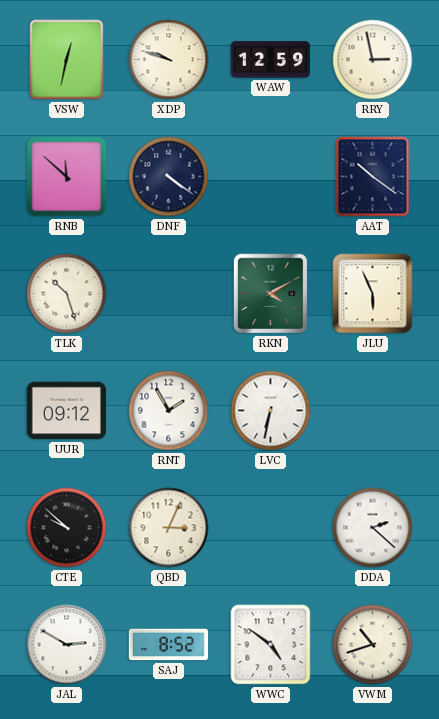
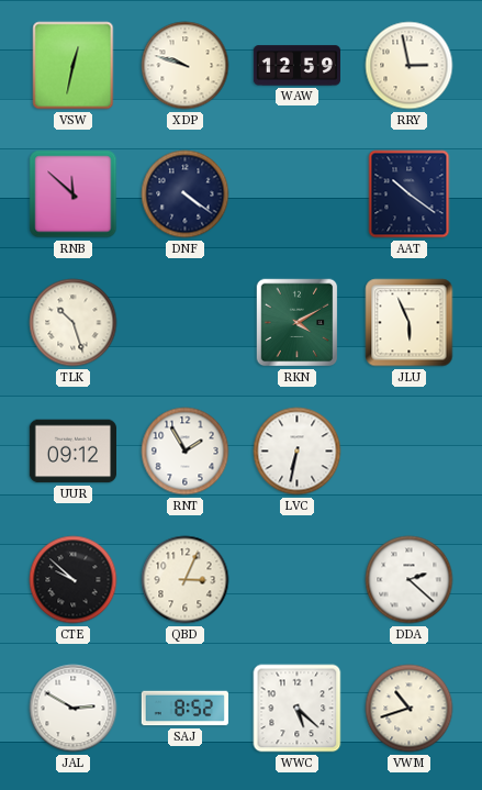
WWC: 4:51 -> 5:22
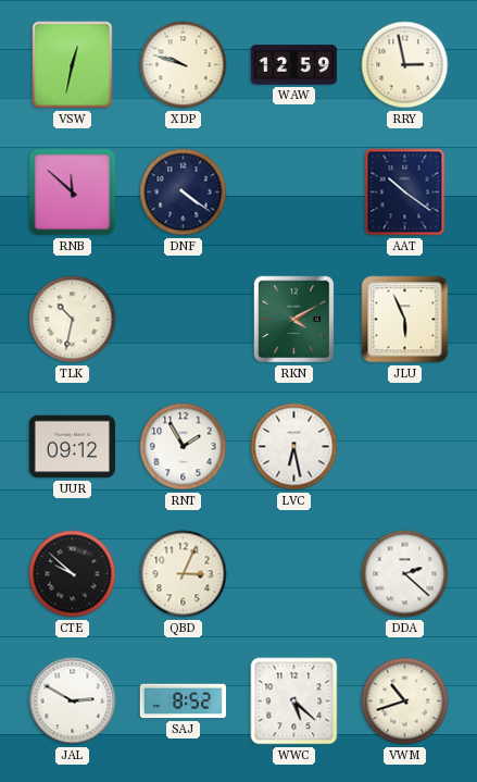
TLK: 10:27 -> 10:32
LVC: 6:32 -> 6:28
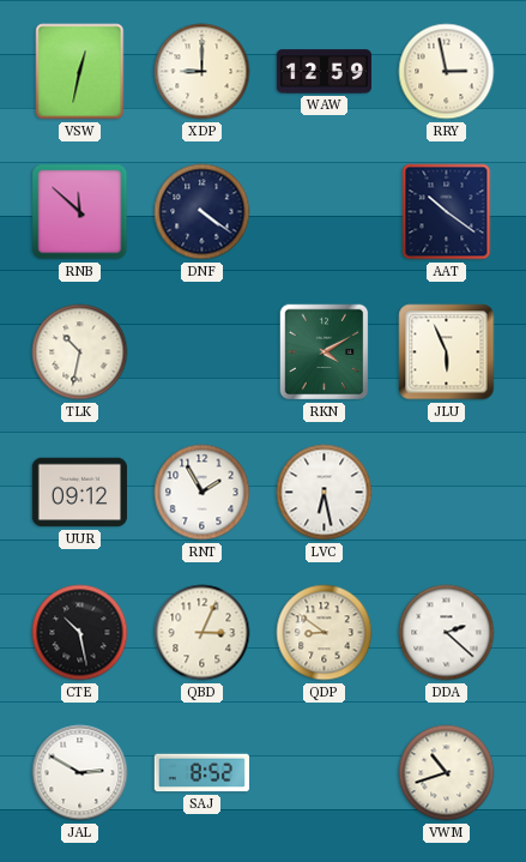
XDP: 9:48 -> 9:00
CTE: 9:52 -> 10:28
QDP: none -> 8:51
WWC: 5:22 -> none
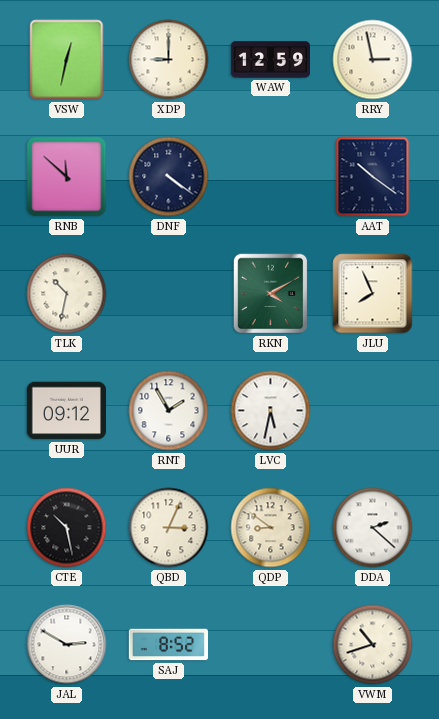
JLU: 5:56 -> 7:56
LVC: 6:28 -> 5:32
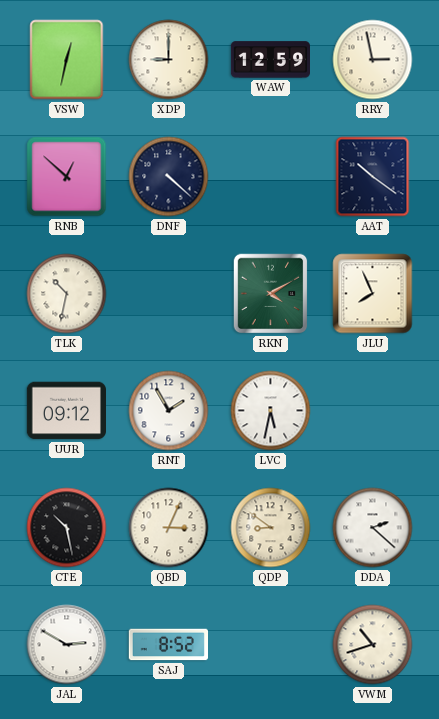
RNB: 11:52 -> 12:52
DNF: 4:21 -> 4:22
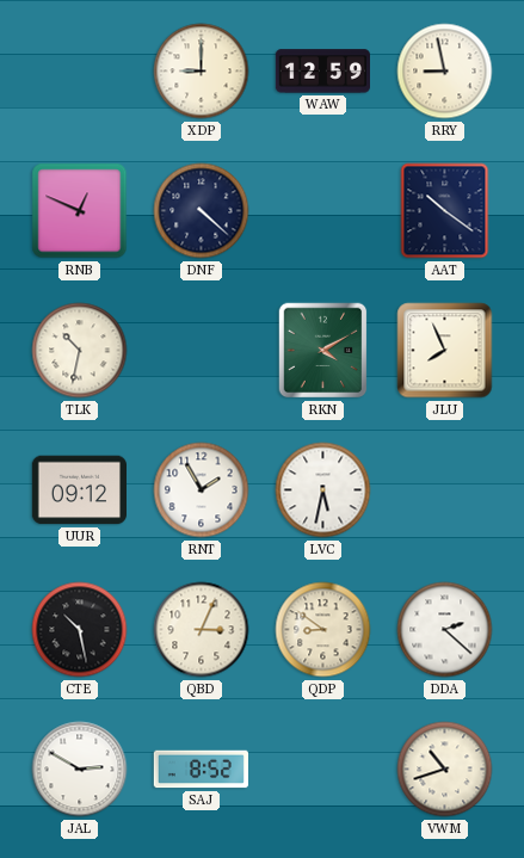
VSW: 12:32 -> none
RRY: 2:58 -> 8:58
RNB: 12:52 -> 12:49
